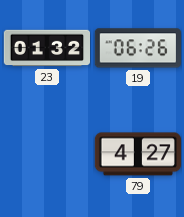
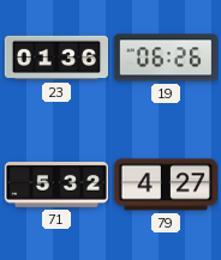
23: 01:32 -> 01:36
71: none -> 5:32
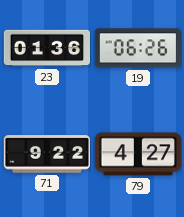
71: 5:32 -> 9:22
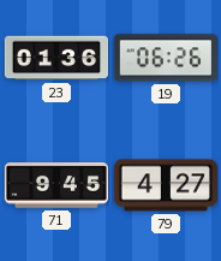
71: 9:22 -> 9:45
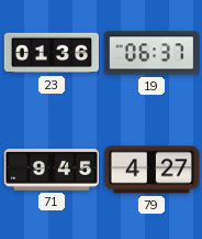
19: 06:26 -> 06:37
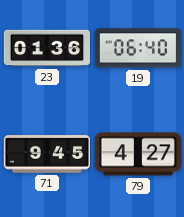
19: 06:37 -> 06:40
